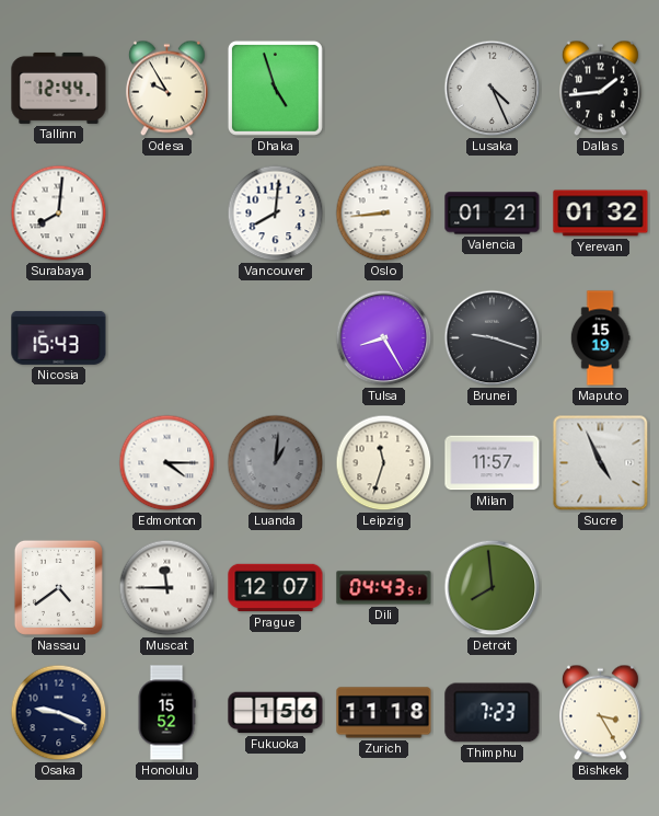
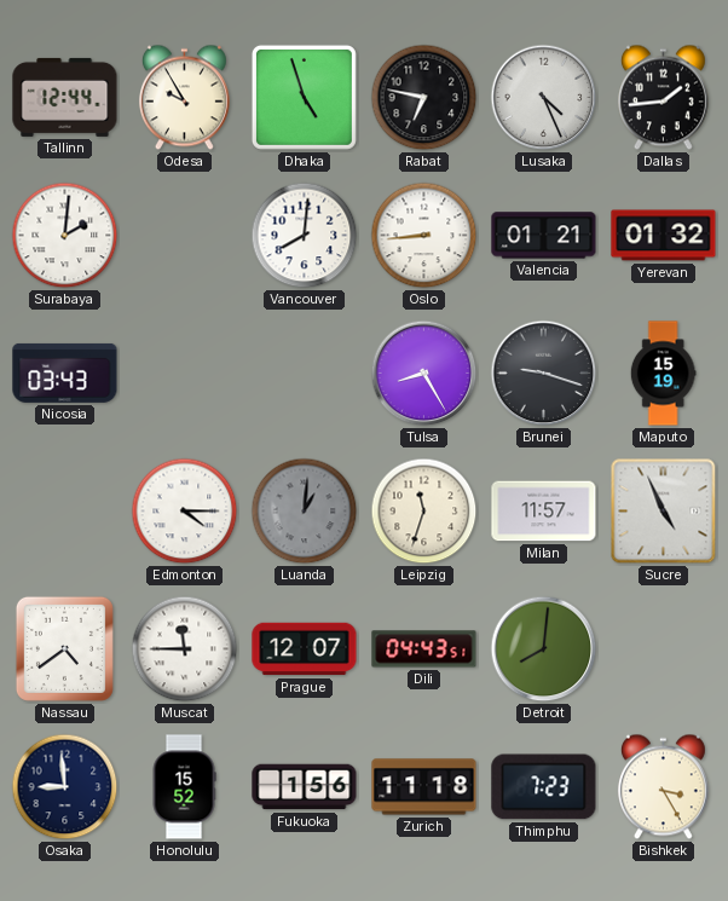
Rabat: none -> 6:47
Surabaya: 8:01 -> 2:01
Nicosia: 15:43 -> 03:43
Detroit: 7:59 -> 8:01
Osaka: 9:19 -> 8:59
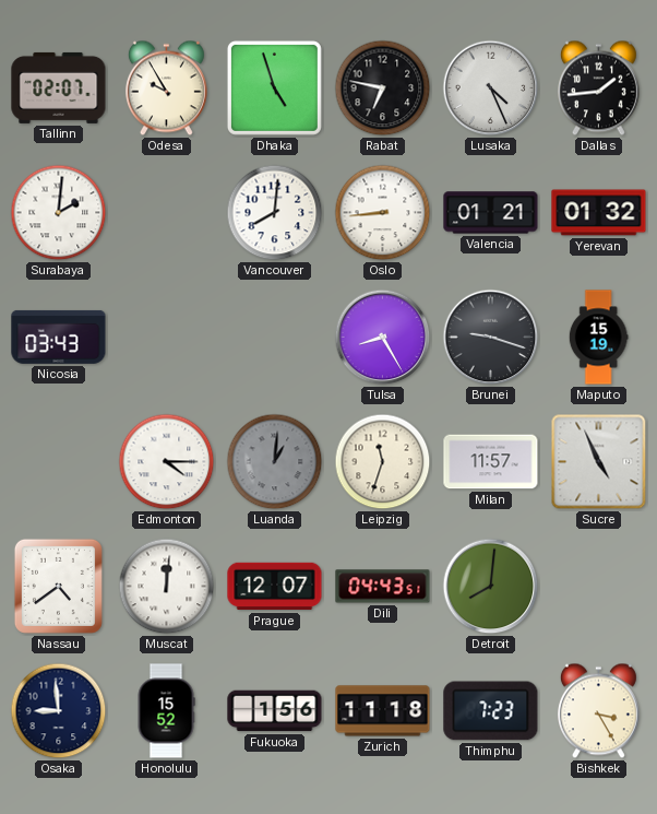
Tallinn: 12:44 -> 02:07
Muscat: 11:45 -> 12:01
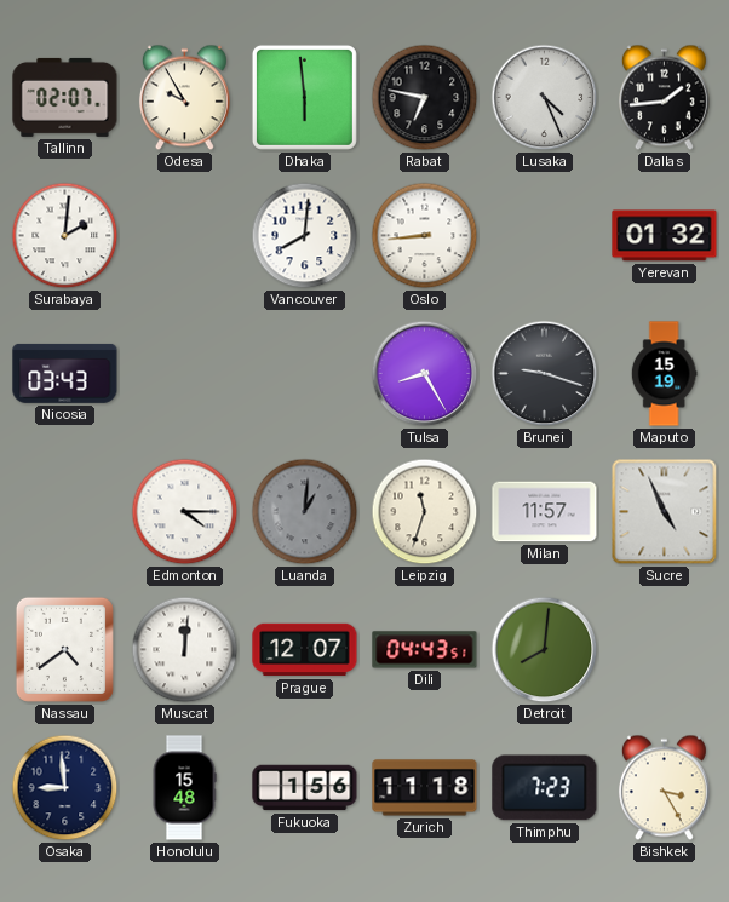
Dhaka: 4:57 -> 5:59
Valencia: 01:21 -> none
Honolulu: 15:52 -> 15:48
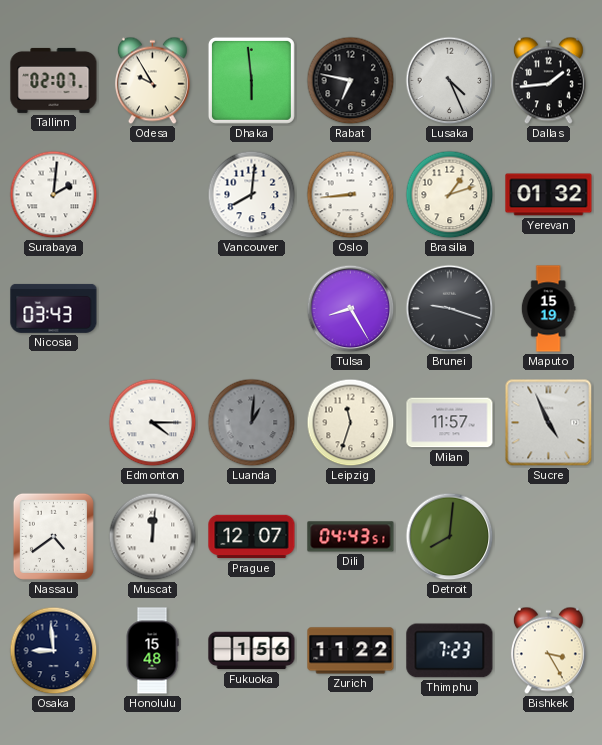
Brasilia: none -> 1:12
Zurich: 11:18 -> 11:22
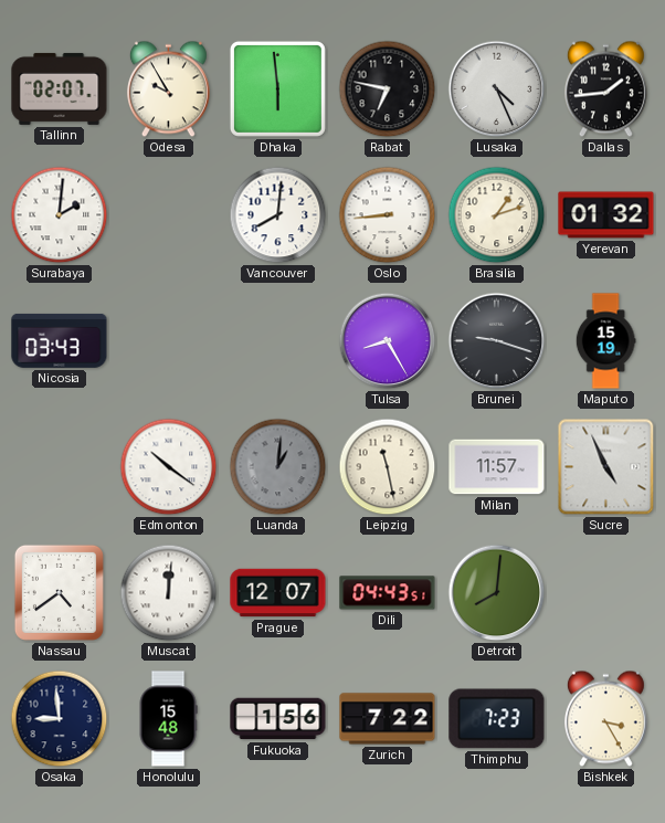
Edmonton: 4:15 -> 10:21
Leipzig: 11:33 -> 11:28
Zurich: 11:22 -> 7:22
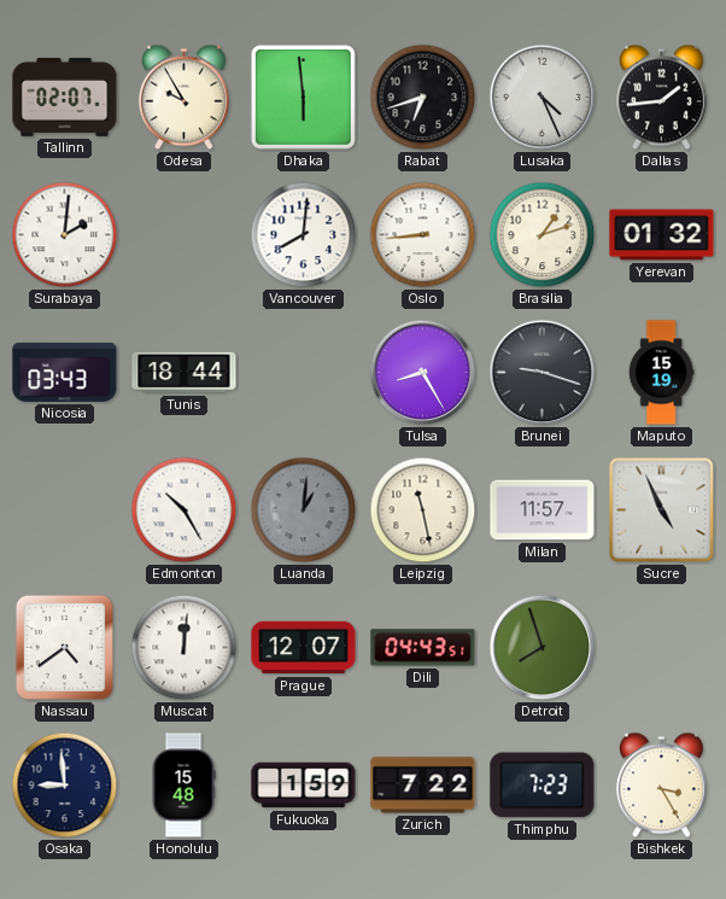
Rabat: 6:47 -> 6:42
Tunis: none -> 18:44
Edmonton: 10:21 -> 10:25
Detroit: 8:01 -> 7:57
Fukuoka: 1:56 -> 1:59
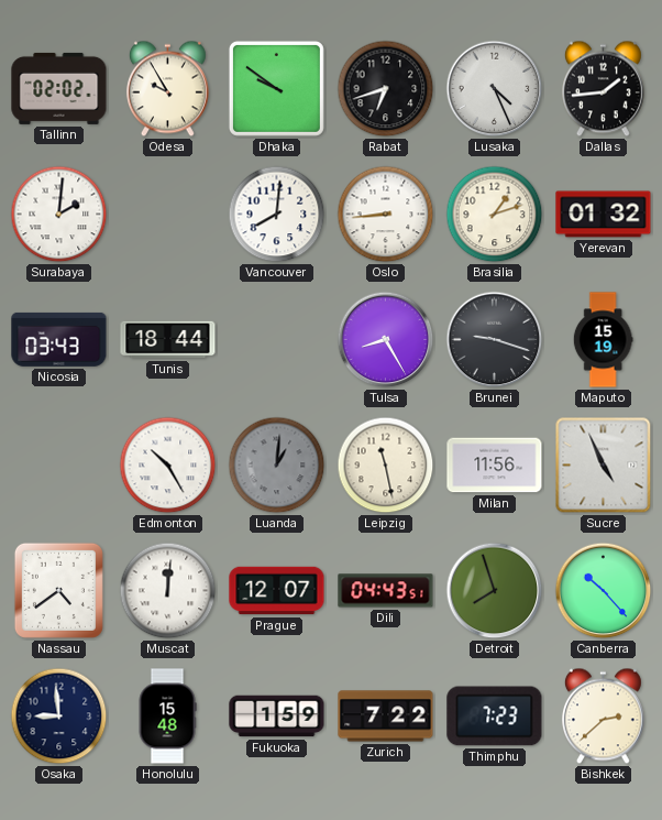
Tallinn: 02:07 -> 02:02
Dhaka: 5:59 -> 9:51
Milan: 11:57 -> 11:56
Canberra: none -> 10:23
Bishkek: 3:25 -> 2:38
